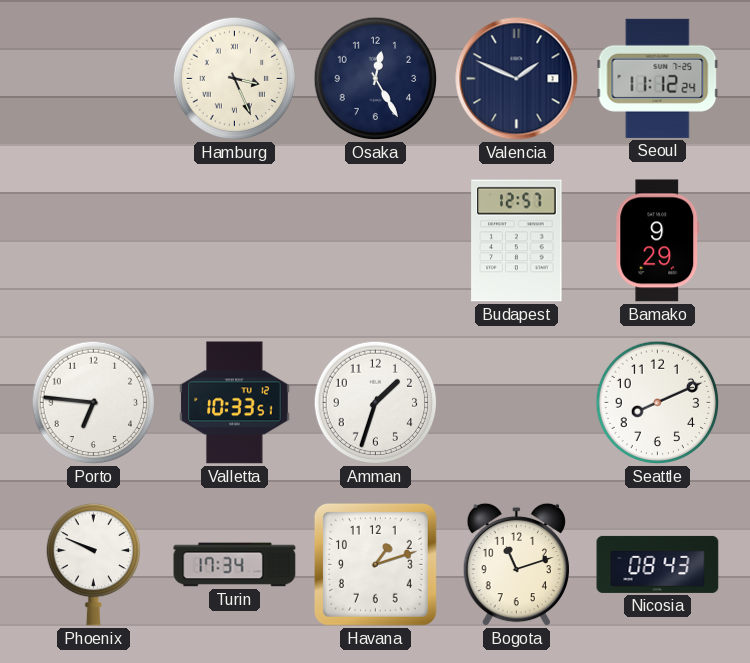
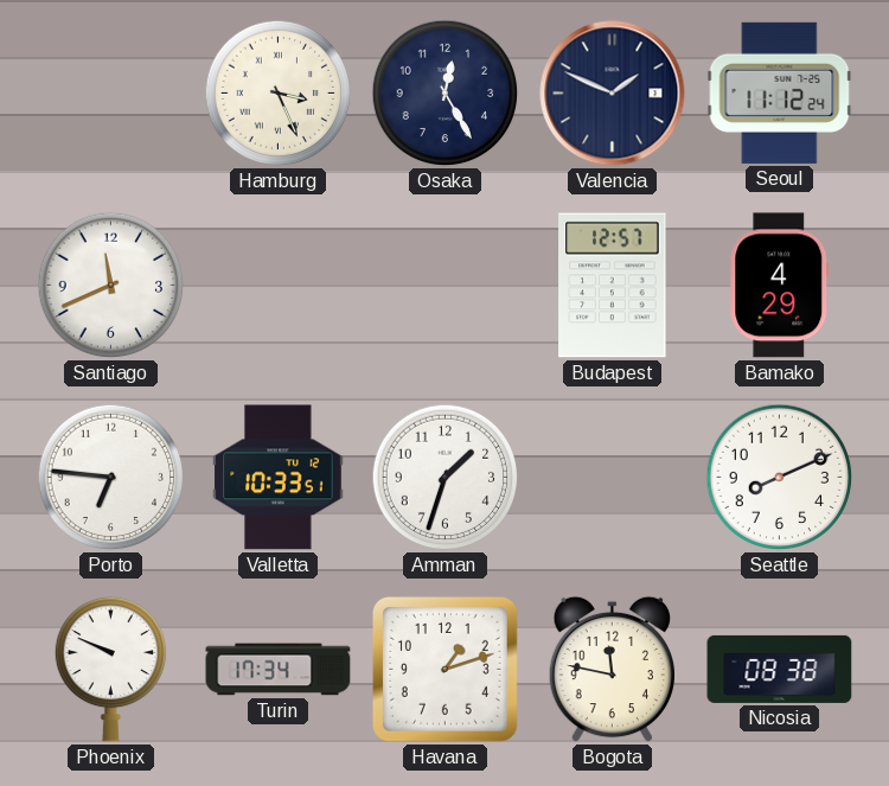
Santiago: none -> 11:41
Bamako: 9:29 -> 4:29
Bogota: 11:12 -> 11:47
Nicosia: 08:43 -> 08:38
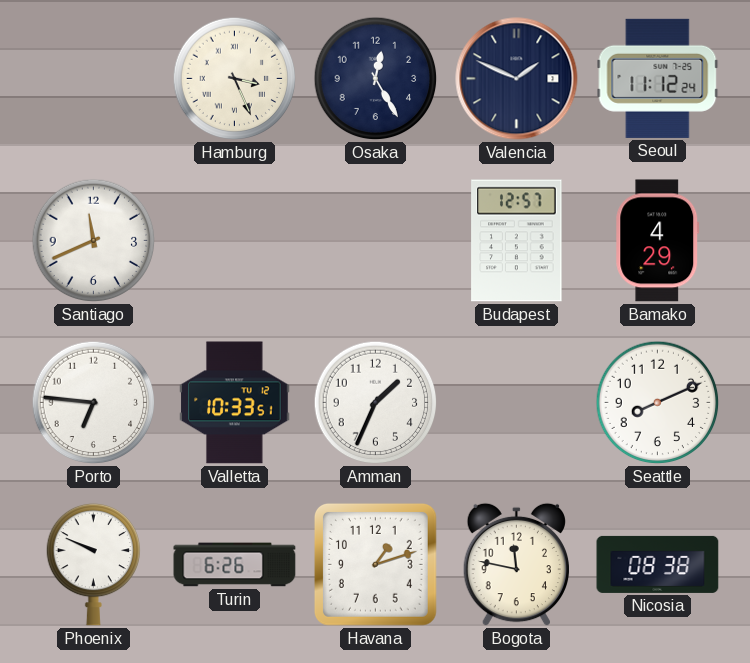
Amman: 1:33 -> 1:34
Turin: 17:34 -> 6:26
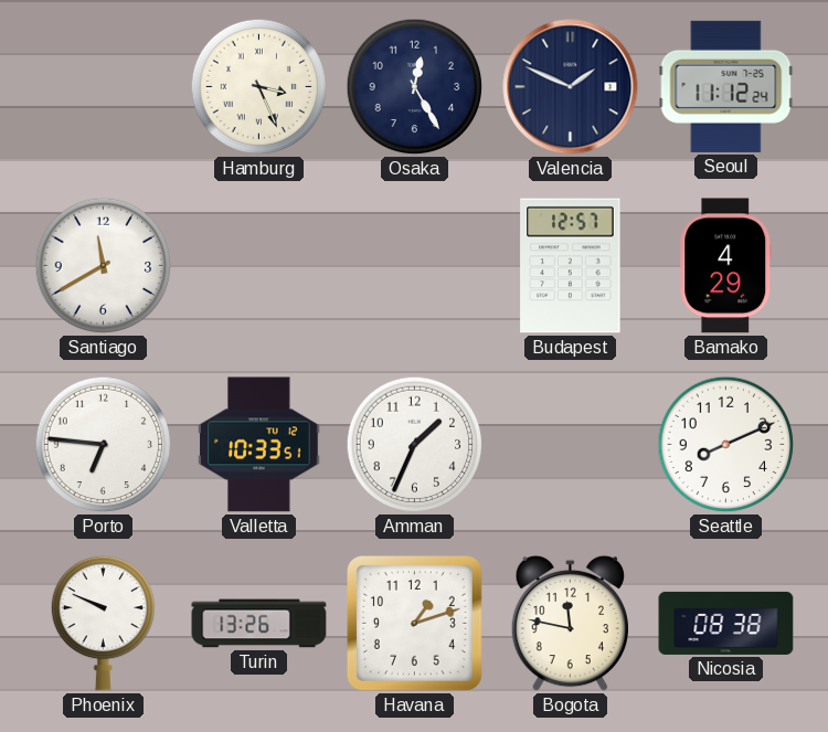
Santiago: 11:41 -> 11:40
Turin: 6:26 -> 13:26
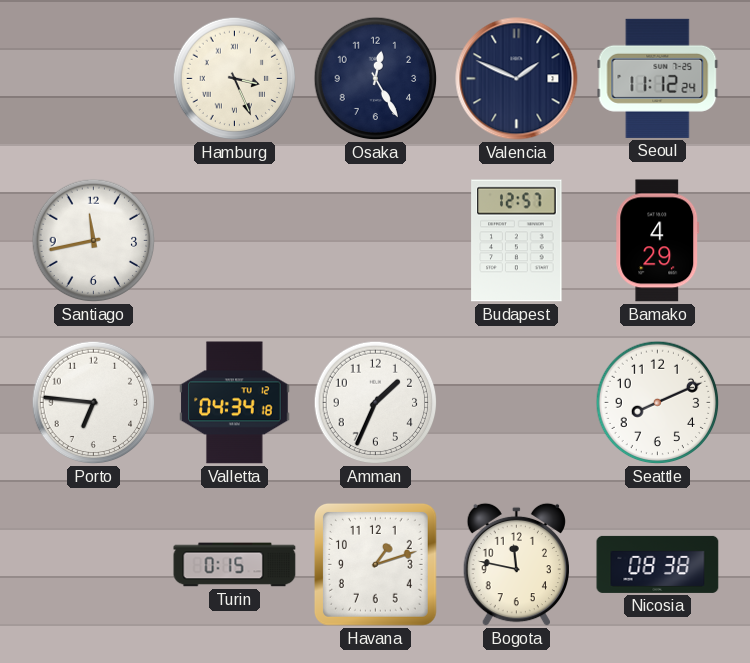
Santiago: 11:40 -> 11:43
Valletta: 10:33 -> 04:34
Phoenix: 9:49 -> none
Turin: 13:26 -> 0:15
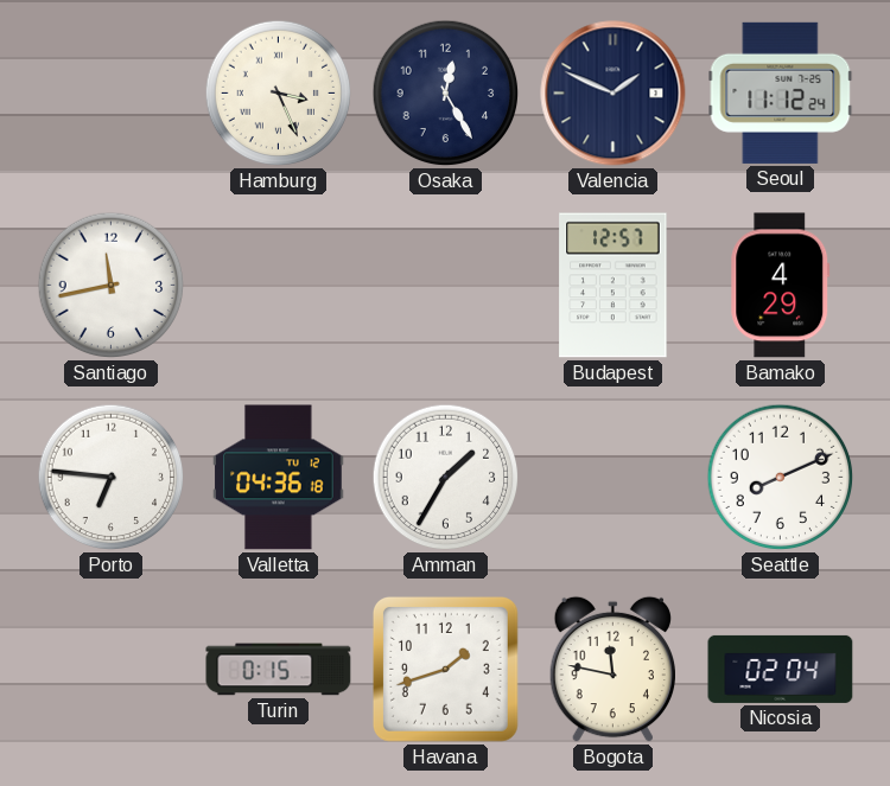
Valletta: 04:34 -> 04:36
Amman: 1:34 -> 1:35
Havana: 1:12 -> 1:42
Nicosia: 08:38 -> 02:04
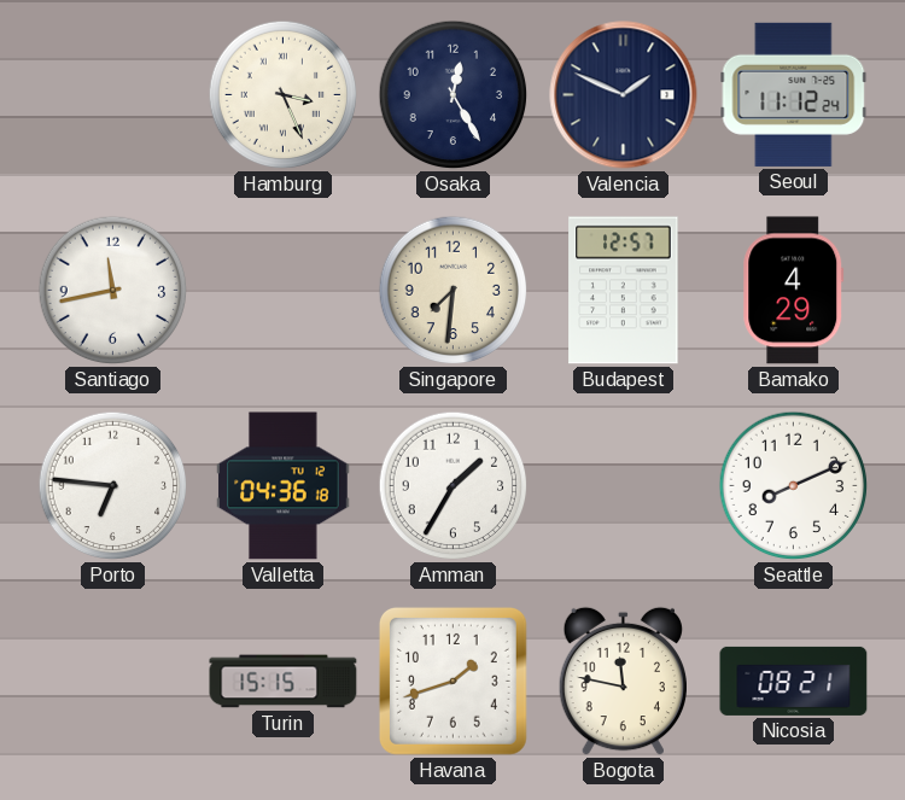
Singapore: none -> 7:31
Turin: 0:15 -> 15:15
Nicosia: 02:04 -> 08:21
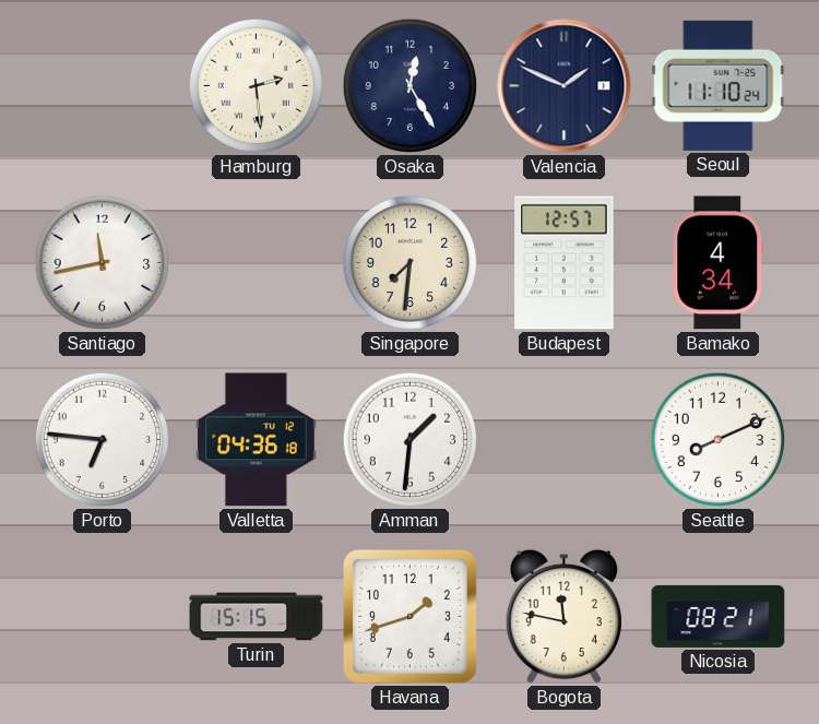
Hamburg: 3:26 -> 2:29
Seoul: 11:12 -> 11:10
Bamako: 4:29 -> 4:34
Amman: 1:35 -> 1:31
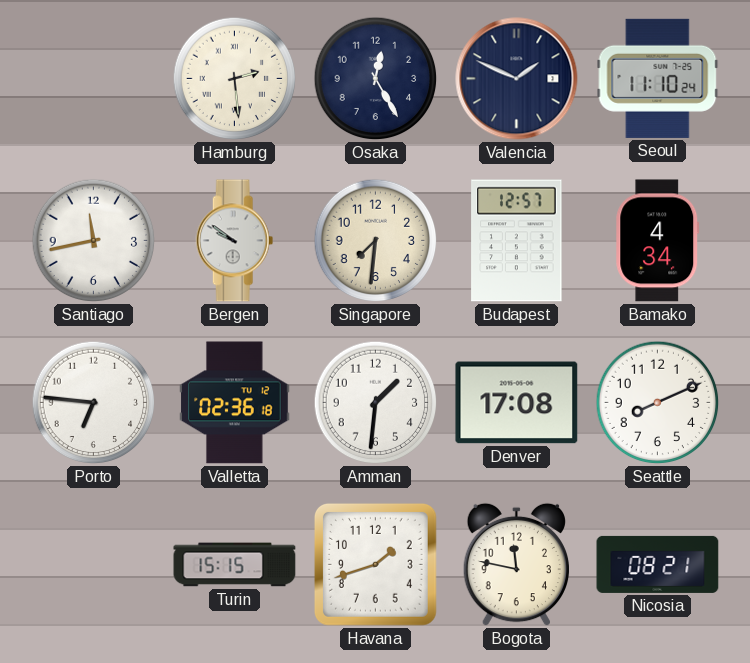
Bergen: none -> 9:51
Valletta: 04:36 -> 02:36
Denver: none -> 17:08
